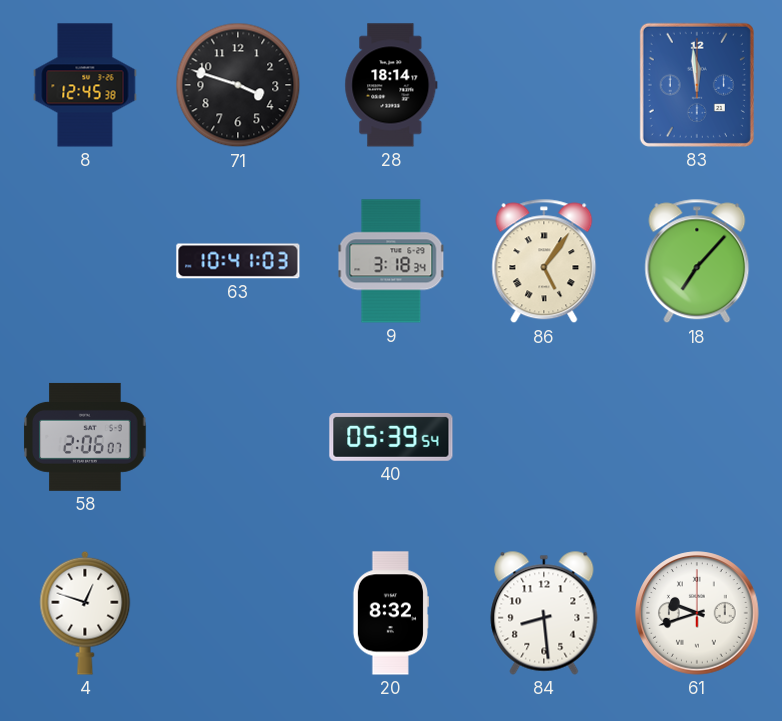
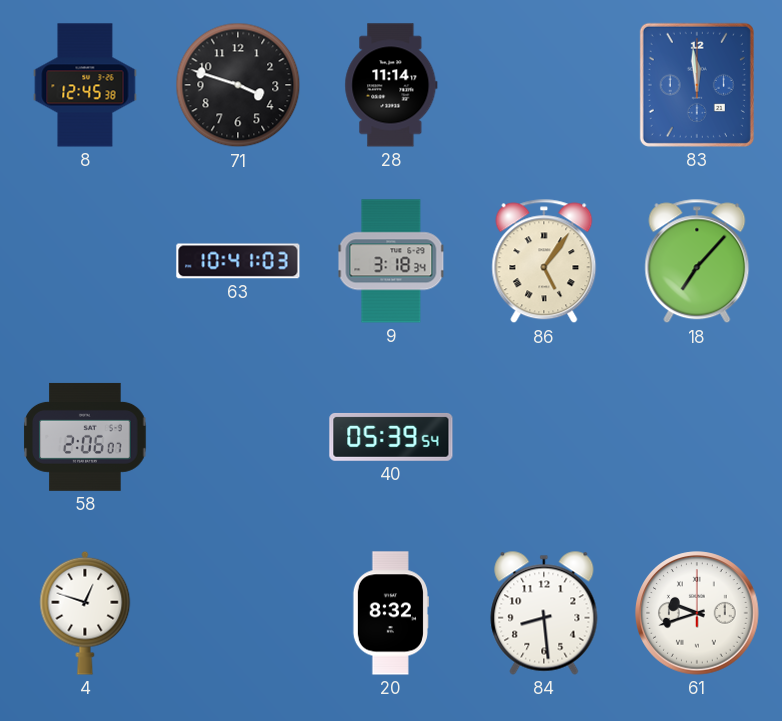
28: 18:14 -> 11:14
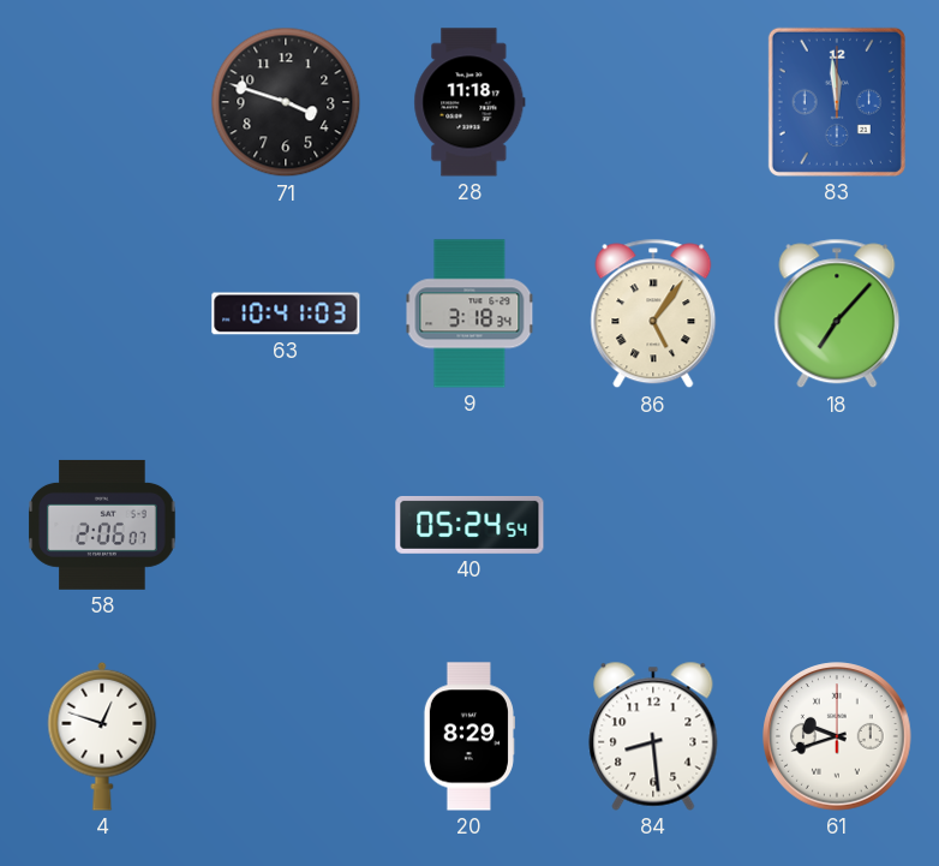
8: 12:45 -> none
28: 11:14 -> 11:18
40: 05:39 -> 05:24
20: 8:32 -> 8:29
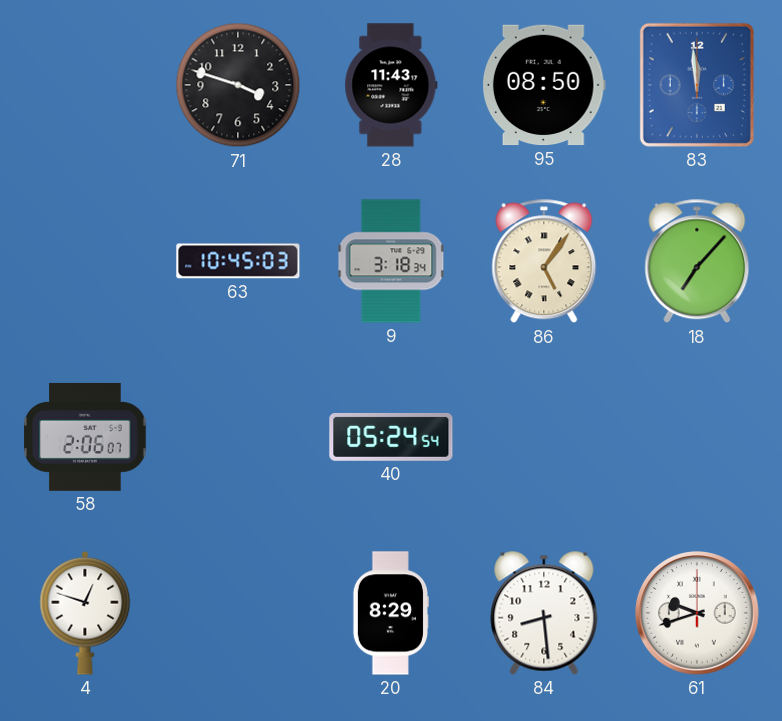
28: 11:18 -> 11:43
95: none -> 08:50
63: 10:41 -> 10:45
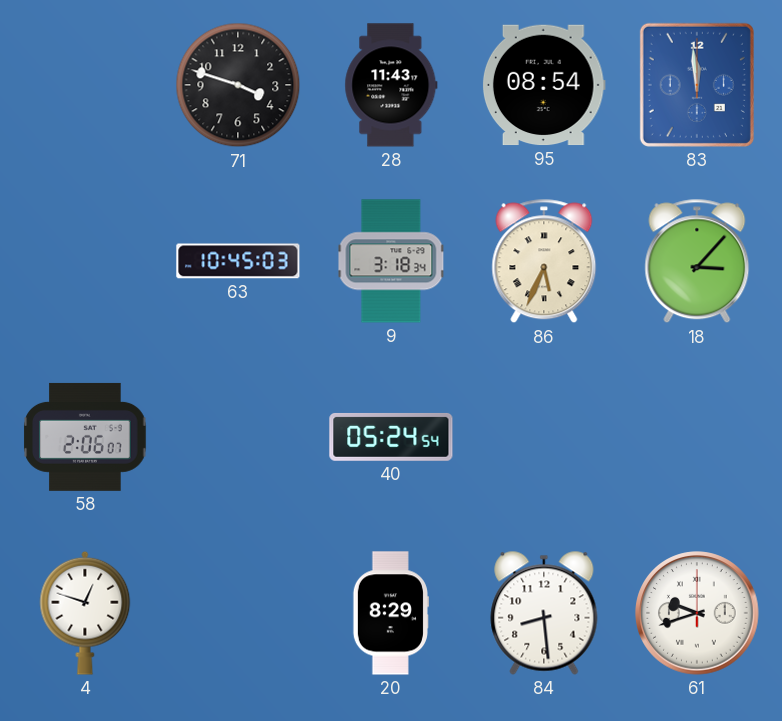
95: 08:50 -> 08:54
86: 5:06 -> 5:34
18: 7:07 -> 3:07
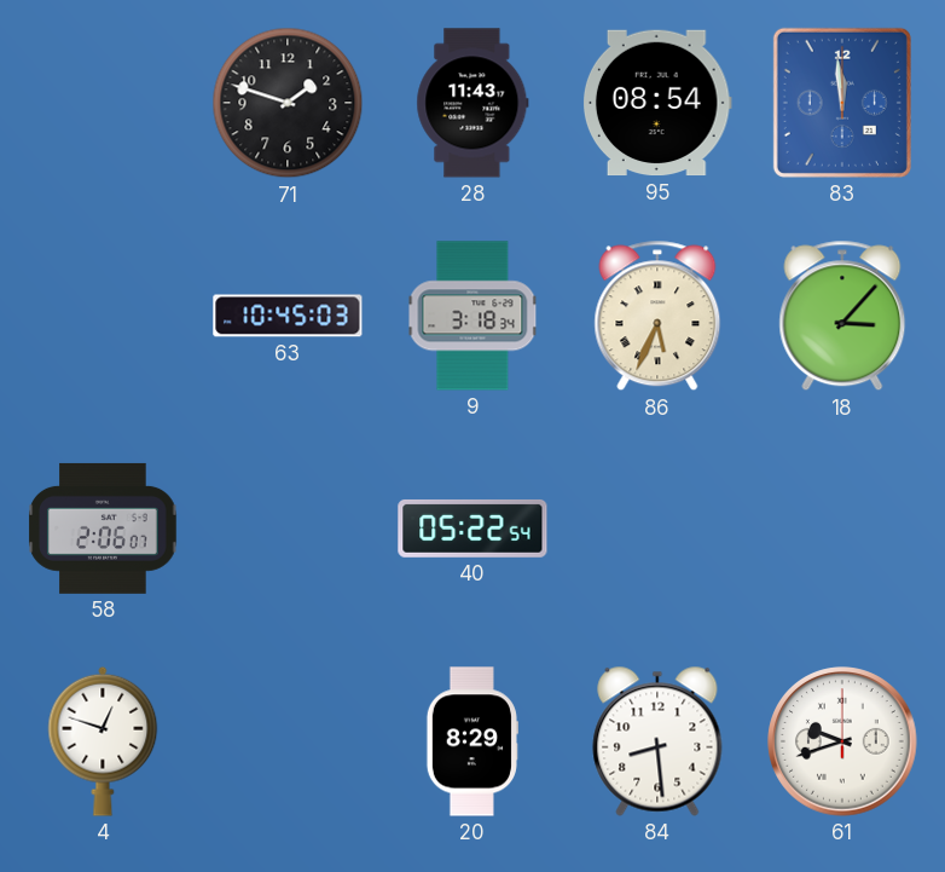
71: 3:48 -> 1:48
40: 05:24 -> 05:22
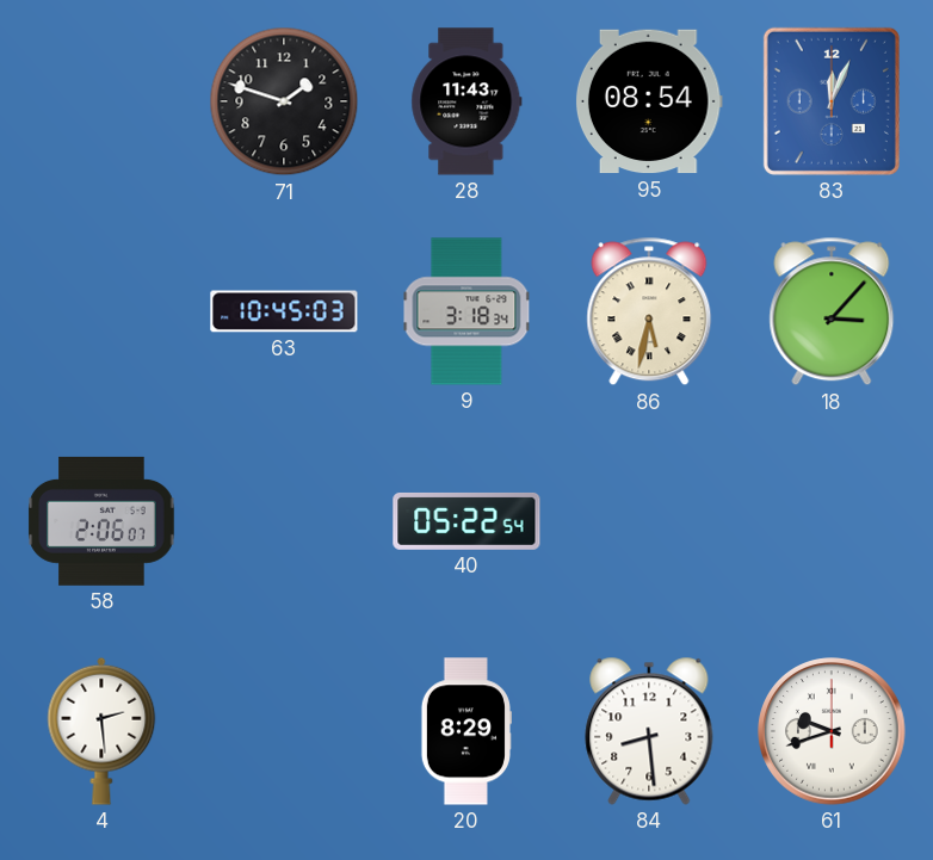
83: 11:59 -> 12:04
86: 5:34 -> 5:32
4: 12:48 -> 2:29
